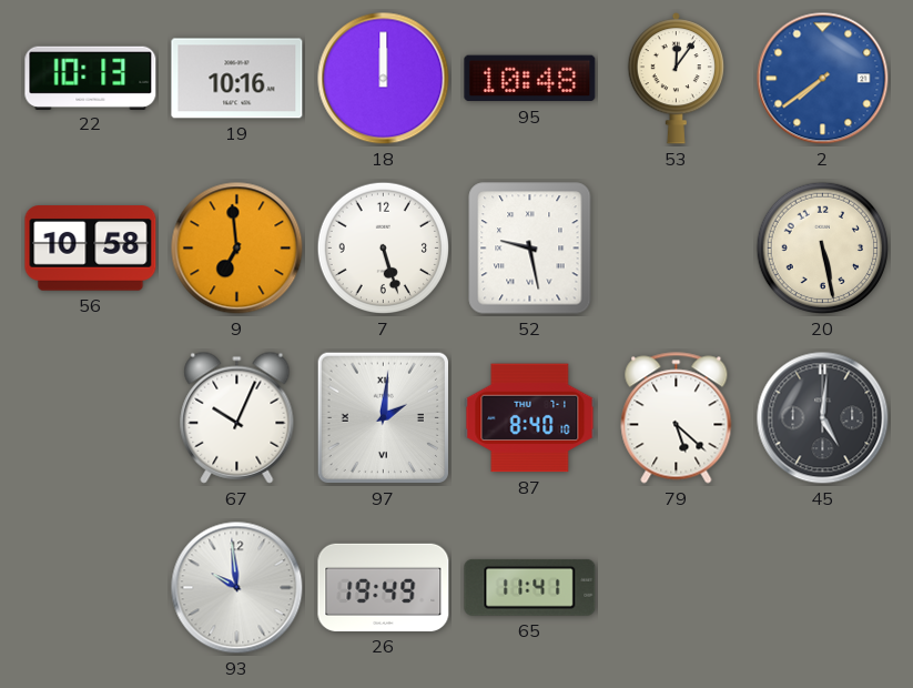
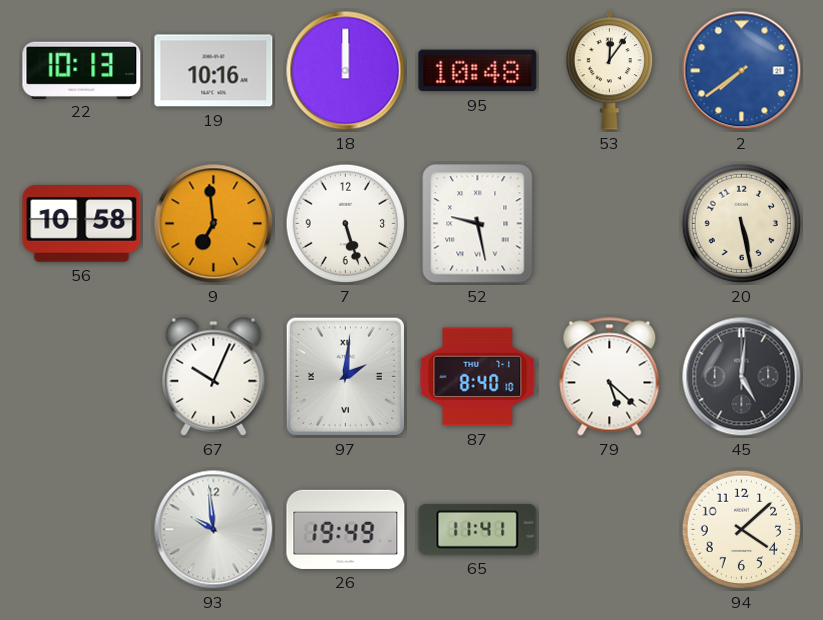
94: none -> 4:08
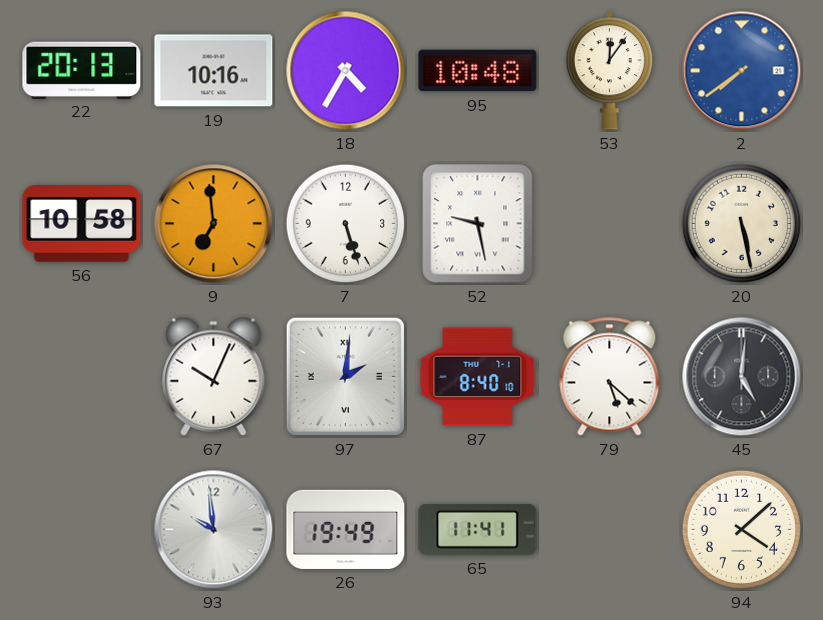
22: 10:13 -> 20:13
18: 12:00 -> 4:35
